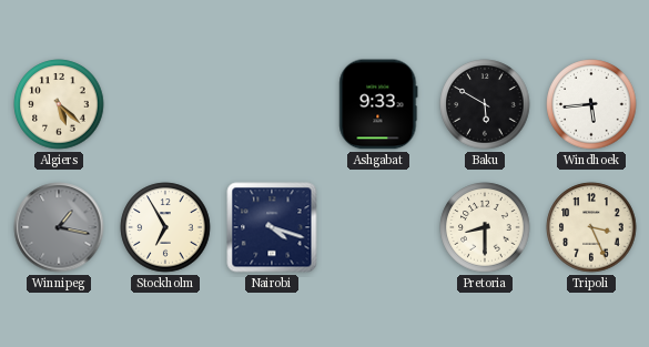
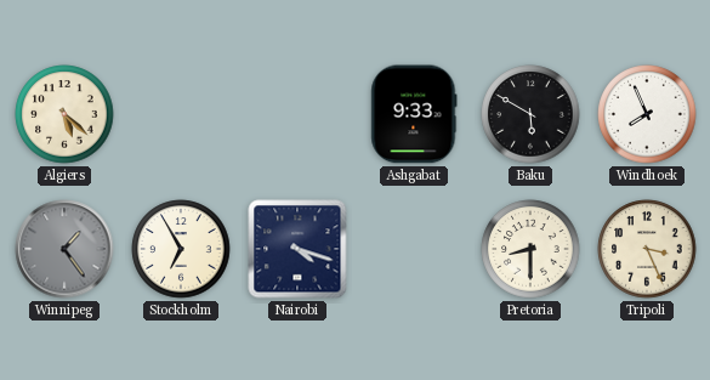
Windhoek: 5:44 -> 7:56
Winnipeg: 1:17 -> 1:24
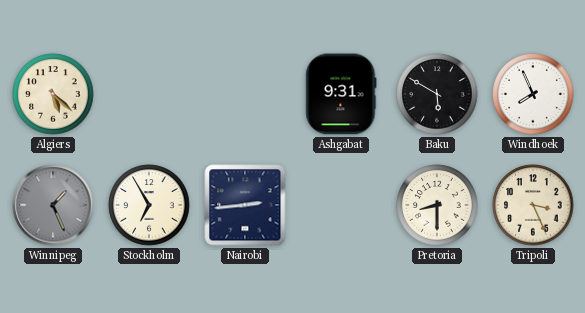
Ashgabat: 9:33 -> 9:31
Winnipeg: 1:24 -> 1:26
Nairobi: 4:18 -> 2:44
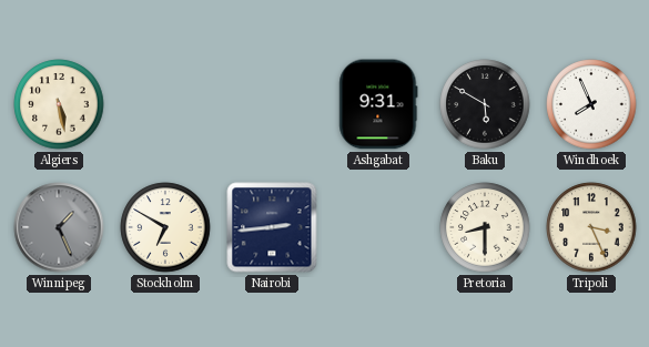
Algiers: 5:22 -> 5:28
Stockholm: 6:55 -> 6:50
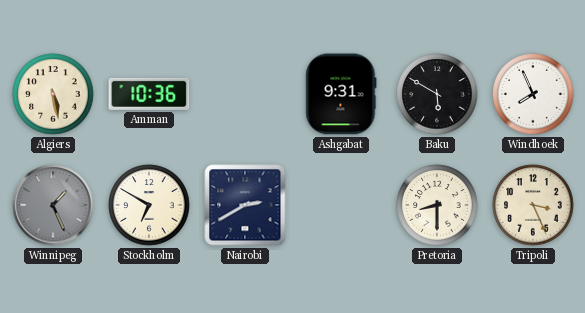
Amman: none -> 10:36
Nairobi: 2:44 -> 2:40
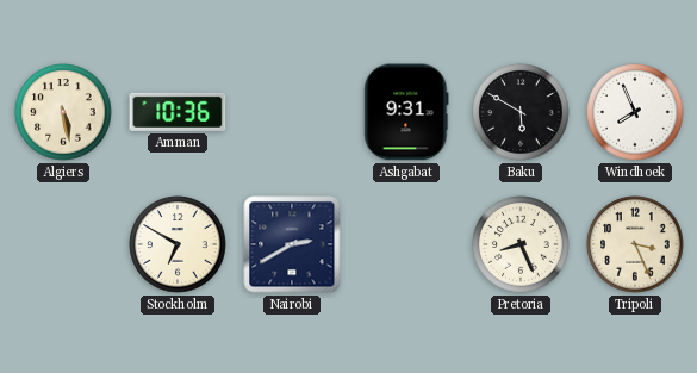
Winnipeg: 1:26 -> none
Pretoria: 8:30 -> 8:26
